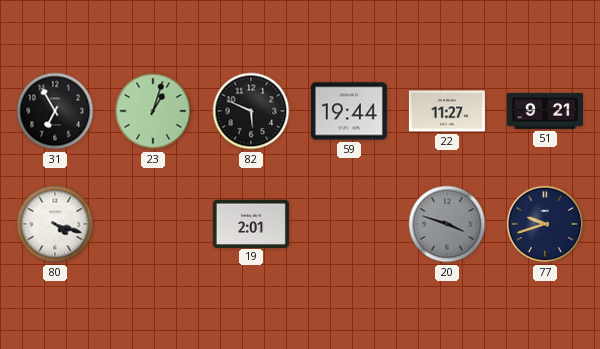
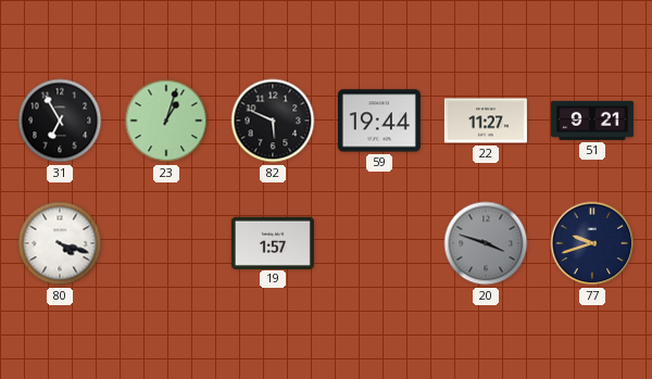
19: 2:01 -> 1:57
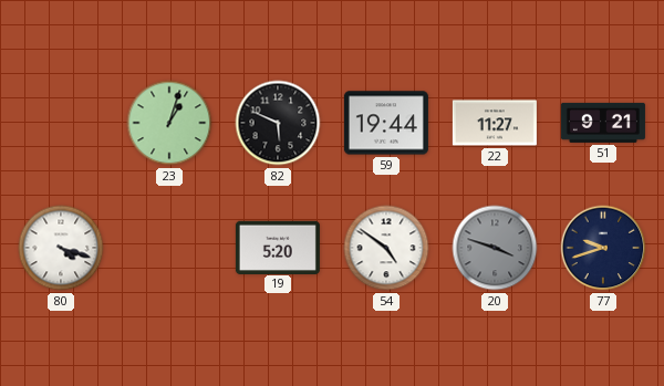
31: 6:55 -> none
19: 1:57 -> 5:20
54: none -> 4:51
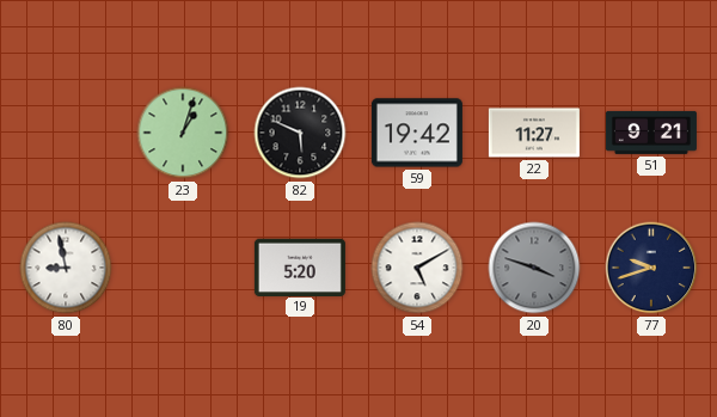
59: 19:44 -> 19:42
80: 4:18 -> 8:58
54: 4:51 -> 5:10
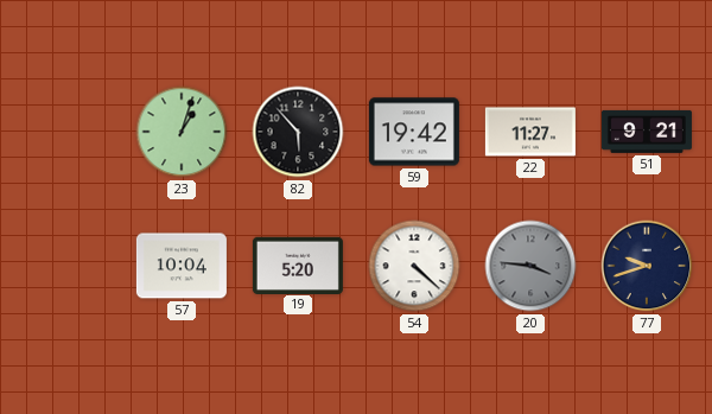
82: 5:49 -> 5:53
80: 8:58 -> none
57: none -> 10:04
54: 5:10 -> 4:22
20: 3:48 -> 3:46
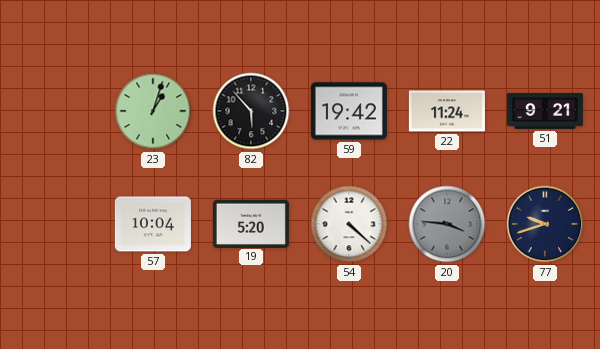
22: 11:27 -> 11:24
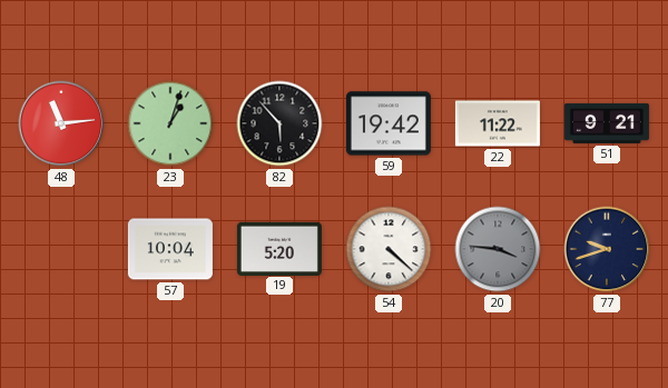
48: none -> 11:14
22: 11:24 -> 11:22
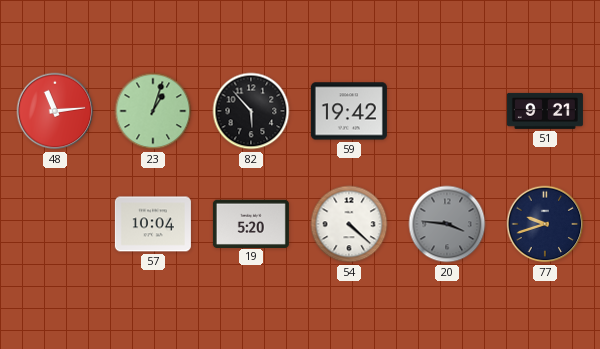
22: 11:22 -> none
